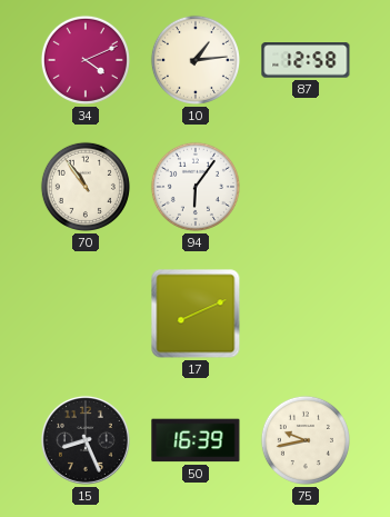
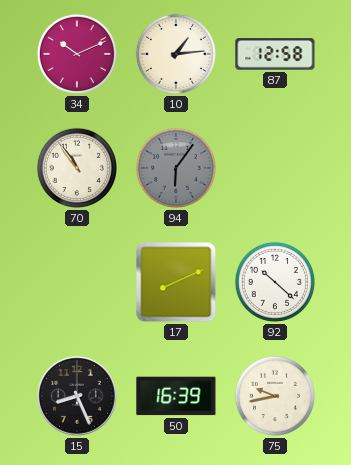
34: 4:11 -> 10:11
94 dial: white -> grey
92: none -> 10:22
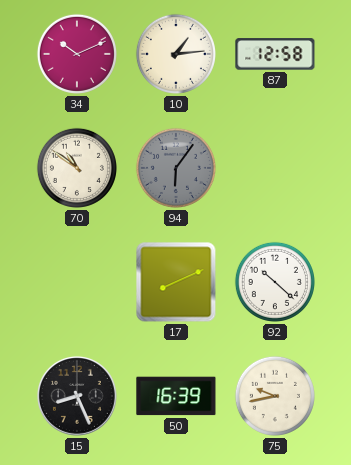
70: 10:54 -> 10:51
